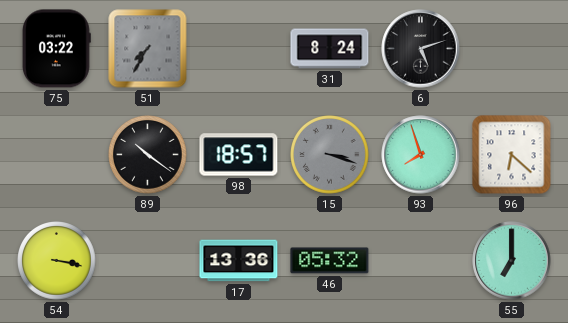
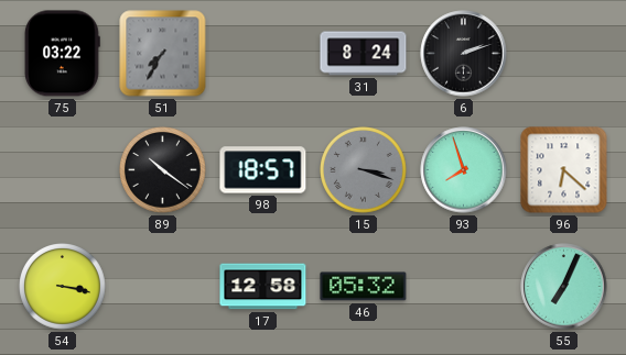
6: 5:12 -> 2:12
17: 13:36 -> 12:58
55: 7:00 -> 7:04
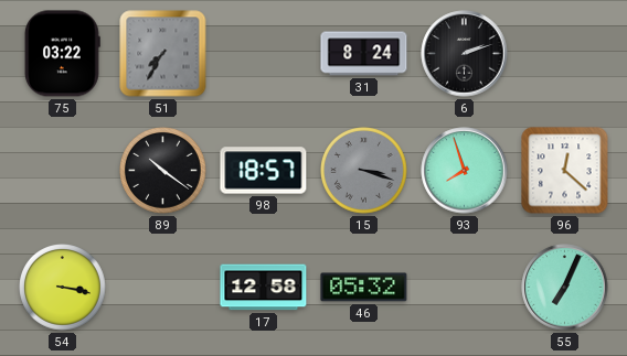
96: 6:22 -> 12:22
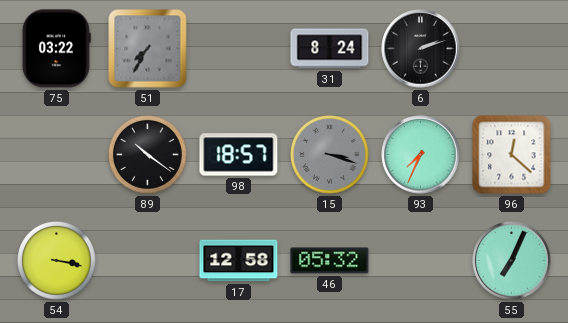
93: 7:57 -> 7:34
